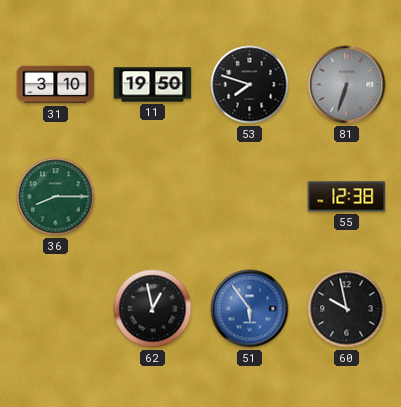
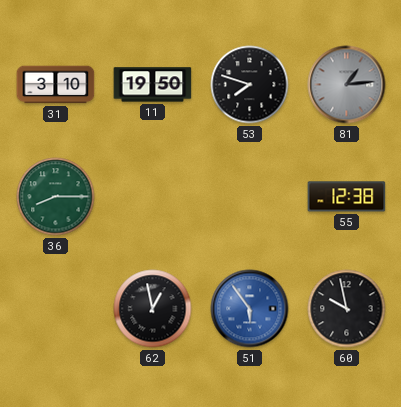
81: 6:33 -> 1:14
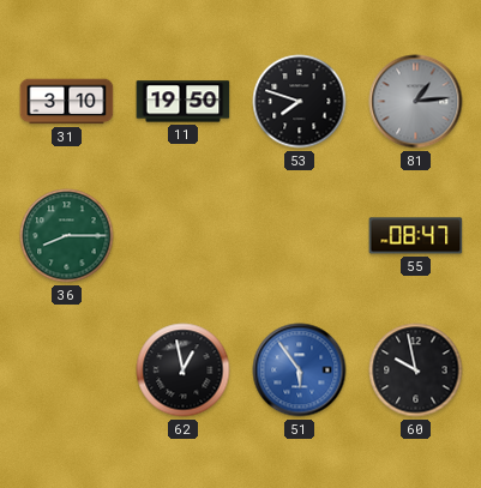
55: 12:38 -> 08:47
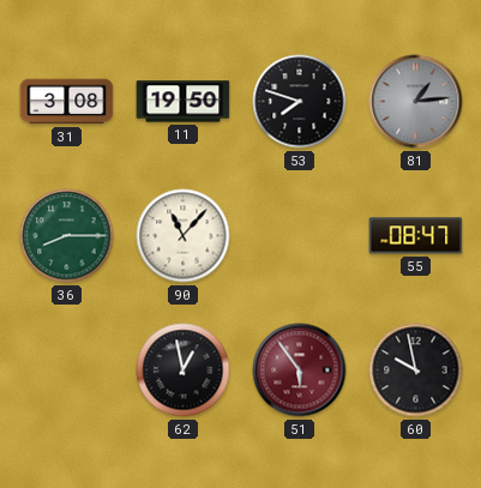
31: 3:10 -> 3:08
90: none -> 11:07
51 dial: blue -> burgundy
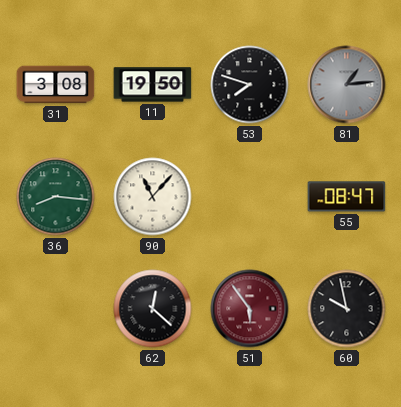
36: 8:15 -> 8:16
62: 12:58 -> 12:22
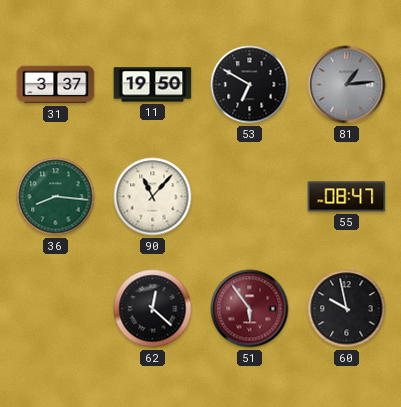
31: 3:08 -> 3:37
53: 7:48 -> 6:50
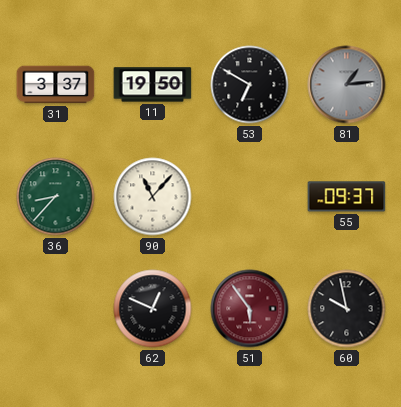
36: 8:16 -> 8:37
55: 08:47 -> 09:37
62: 12:22 -> 12:49
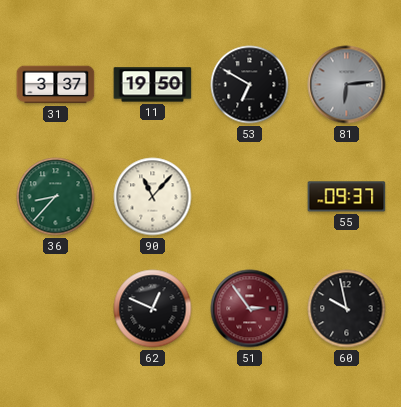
81: 1:14 -> 6:14
51: 5:54 -> 2:54
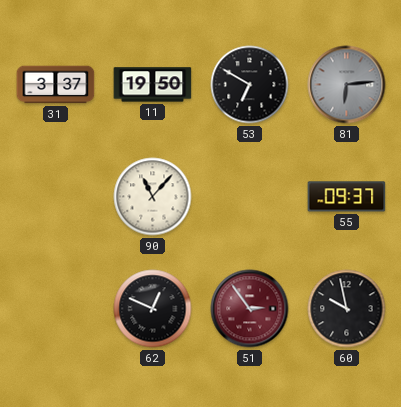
36: 8:37 -> none
